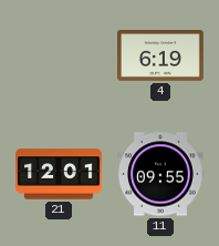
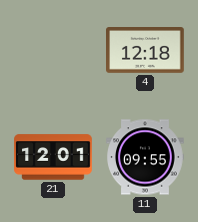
4: 6:19 -> 12:18
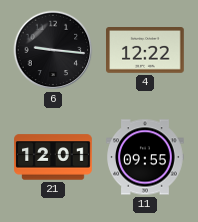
6: none -> 9:16
4: 12:18 -> 12:22
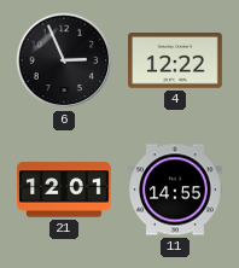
6: 9:16 -> 2:56
11: 09:55 -> 14:55
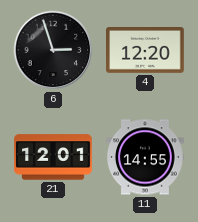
6: 2:56 -> 2:57
4: 12:22 -> 12:20
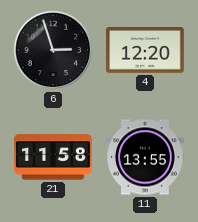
21: 12:01 -> 11:58
11: 14:55 -> 13:55
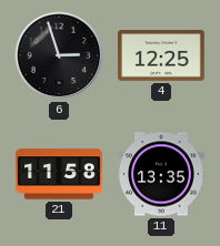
4: 12:20 -> 12:25
11: 13:55 -> 13:35
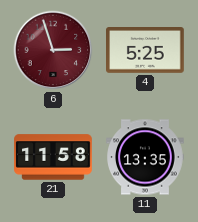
6 dial: black -> burgundy
4: 12:25 -> 5:25
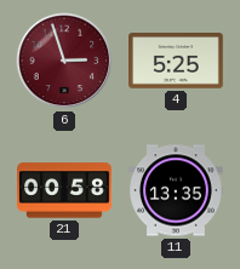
21: 11:58 -> 00:58
